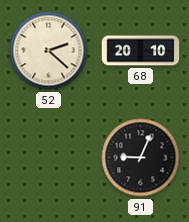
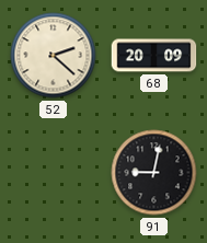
68: 20:10 -> 20:09
91: 9:04 -> 9:02
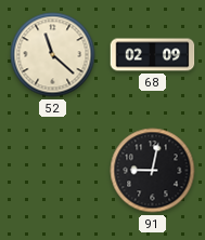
52: 2:22 -> 11:22
68: 20:09 -> 02:09
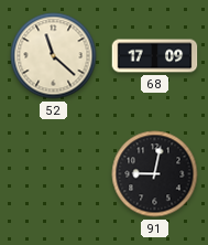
68: 02:09 -> 17:09
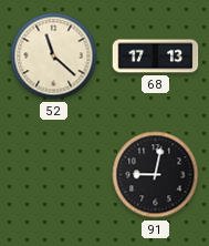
68: 17:09 -> 17:13
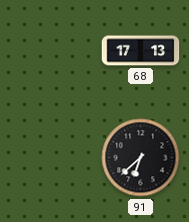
52: 11:22 -> none
91: 9:02 -> 6:38
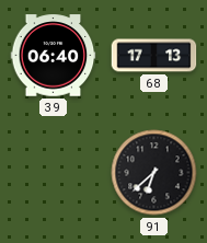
39: none -> 06:40
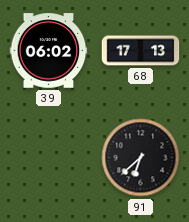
39: 06:40 -> 06:02
